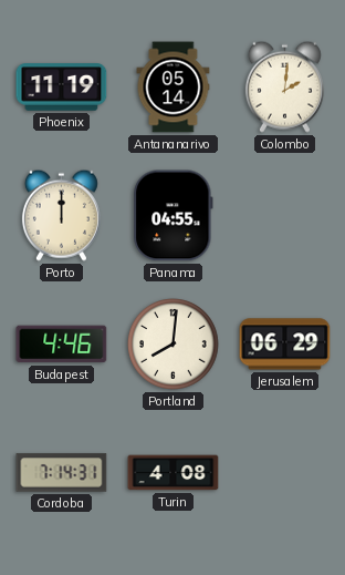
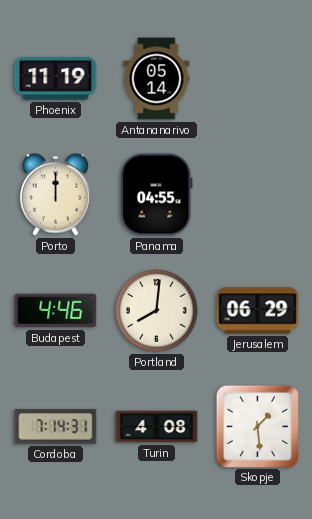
Colombo: 2:01 -> none
Skopje: none -> 1:29
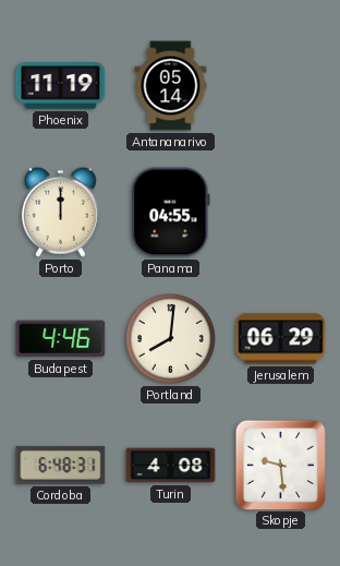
Cordoba: 7:14 -> 6:48
Skopje: 1:29 -> 9:29
